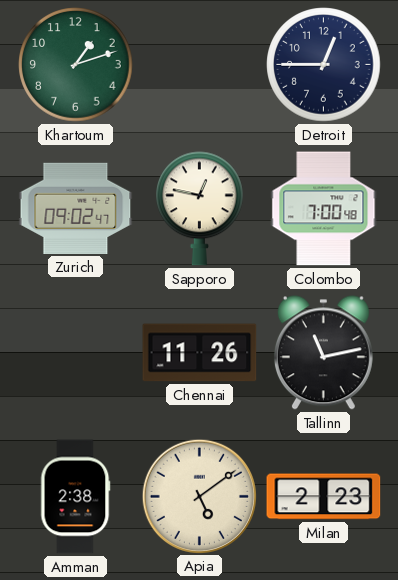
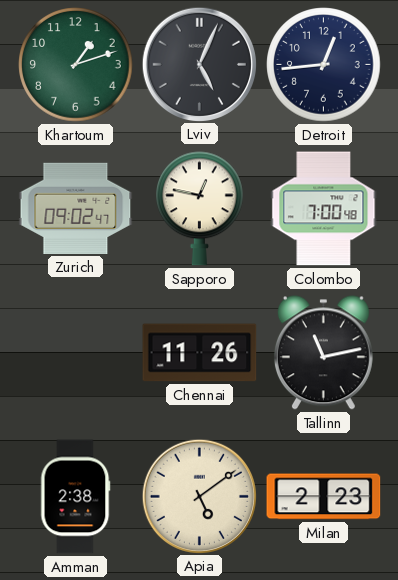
Lviv: none -> 5:04
Detroit: 12:45 -> 12:44
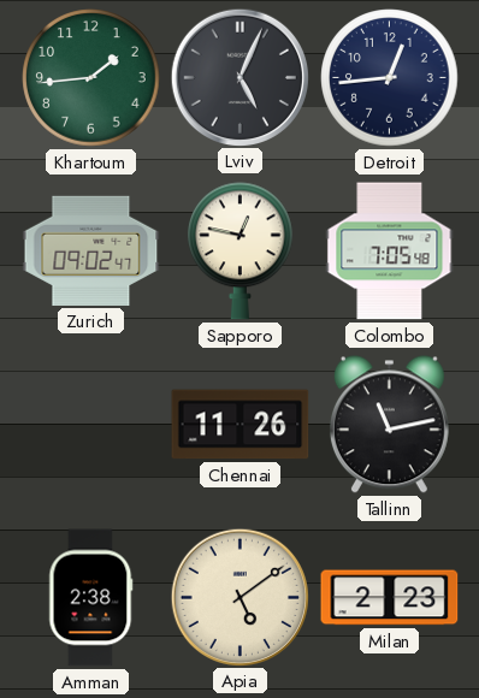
Khartoum: 1:12 -> 1:44
Colombo: 7:00 -> 7:05
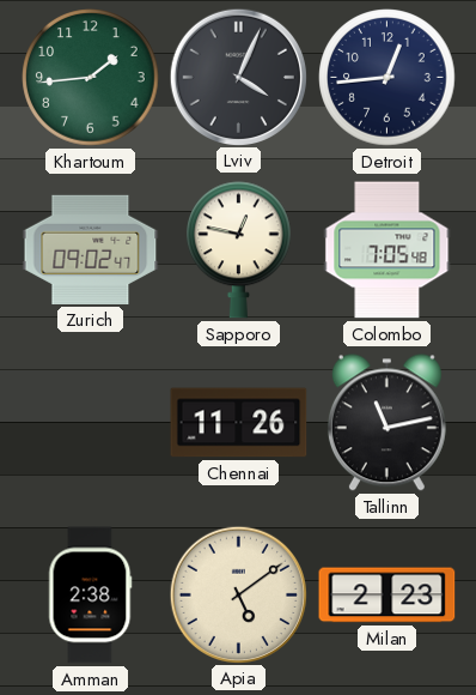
Lviv: 5:04 -> 4:04
